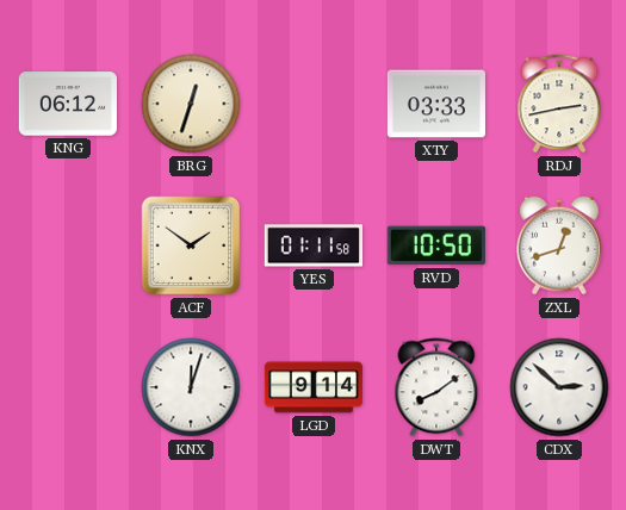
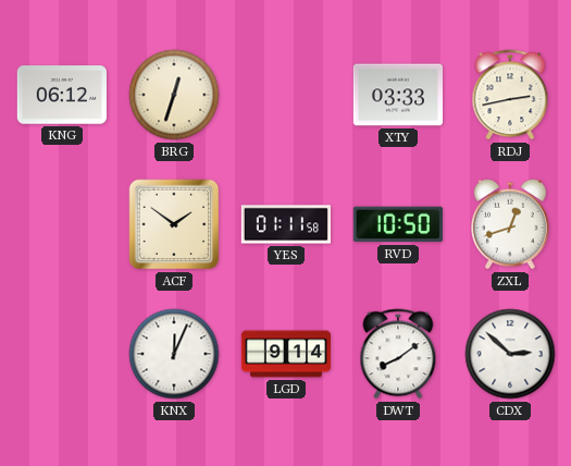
KNX: 12:03 -> 12:04
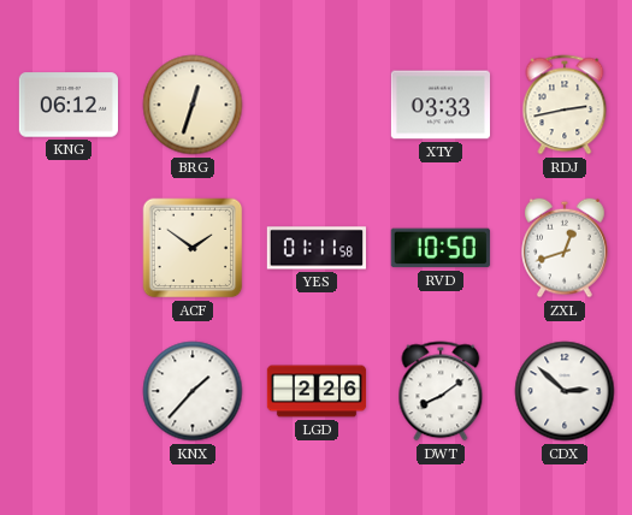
KNX: 12:04 -> 1:37
LGD: 9:14 -> 2:26
